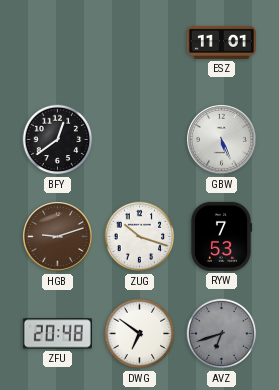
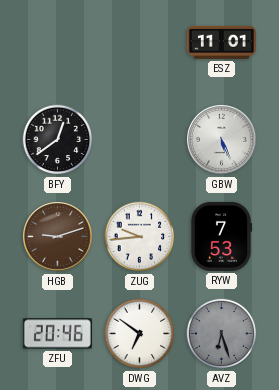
ZUG: 10:18 -> 9:44
ZFU: 20:48 -> 20:46
AVZ: 6:42 -> 6:27
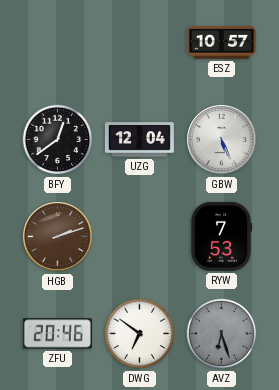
ESZ: 11:01 -> 10:57
UZG: none -> 12:04
HGB: 9:12 -> 2:12
ZUG: 9:44 -> none
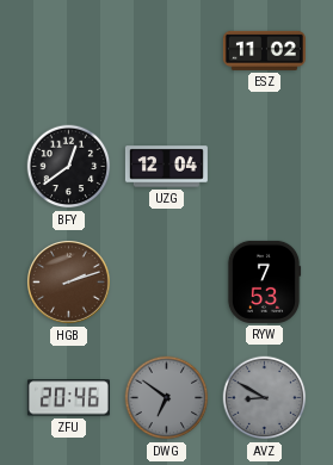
ESZ: 10:57 -> 11:02
GBW: 5:26 -> none
DWG dial: white -> grey
AVZ: 6:27 -> 8:50
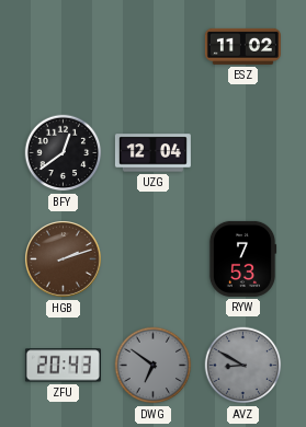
ZFU: 20:46 -> 20:43
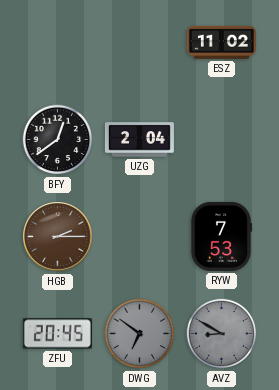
UZG: 12:04 -> 2:04
HGB: 2:12 -> 2:15
ZFU: 20:43 -> 20:45
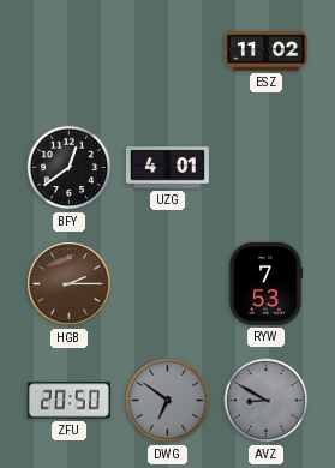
UZG: 2:04 -> 4:01
ZFU: 20:45 -> 20:50
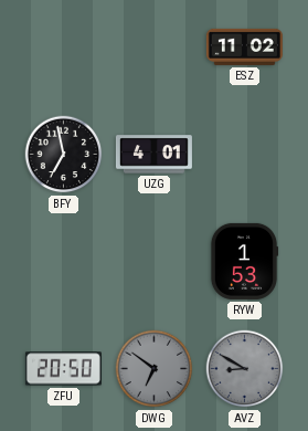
BFY: 12:39 -> 6:58
HGB: 2:15 -> none
RYW: 7:53 -> 1:53
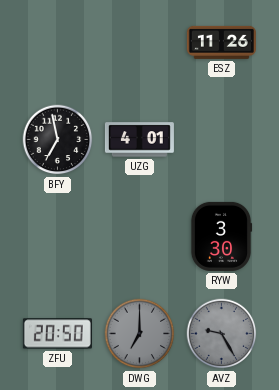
ESZ: 11:02 -> 11:26
RYW: 1:53 -> 3:30
DWG: 6:51 -> 7:00
AVZ: 8:50 -> 9:25
